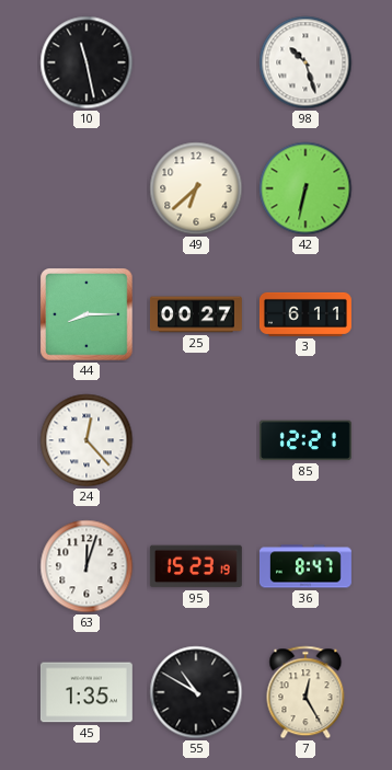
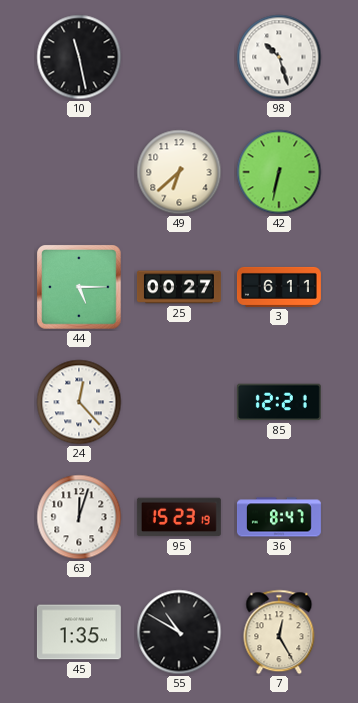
44: 8:15 -> 5:15
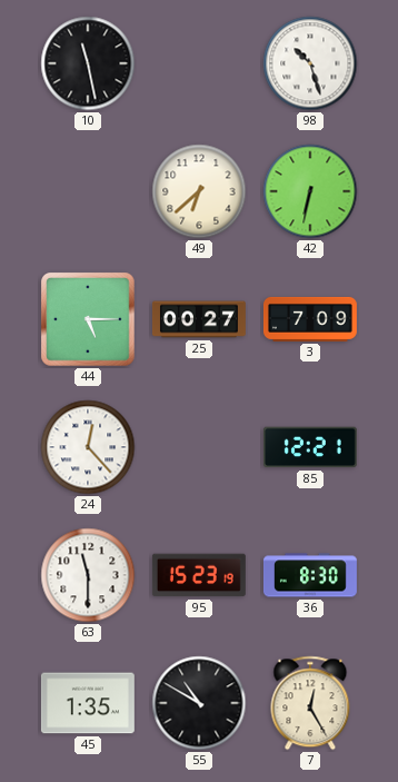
3: 6:11 -> 7:09
63: 12:03 -> 11:30
36: 8:47 -> 8:30
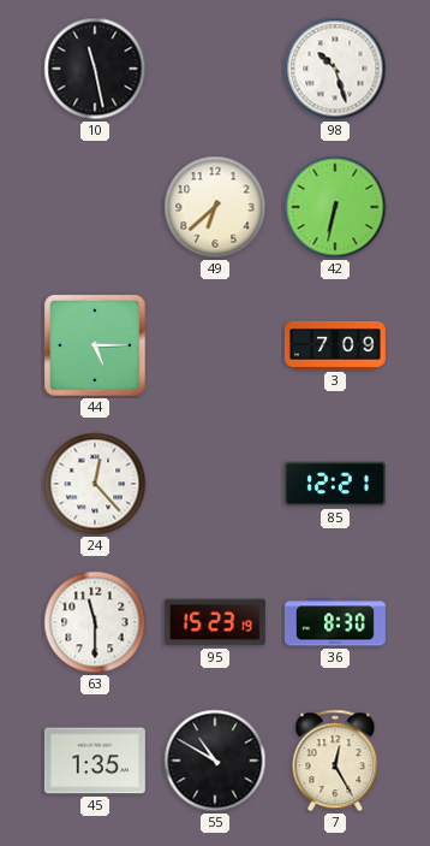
25: 00:27 -> none
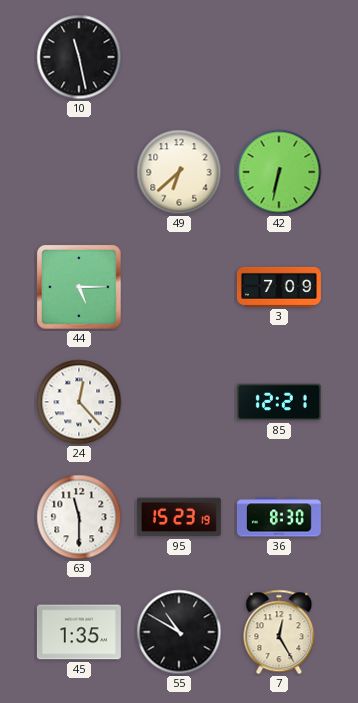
98: 10:27 -> none
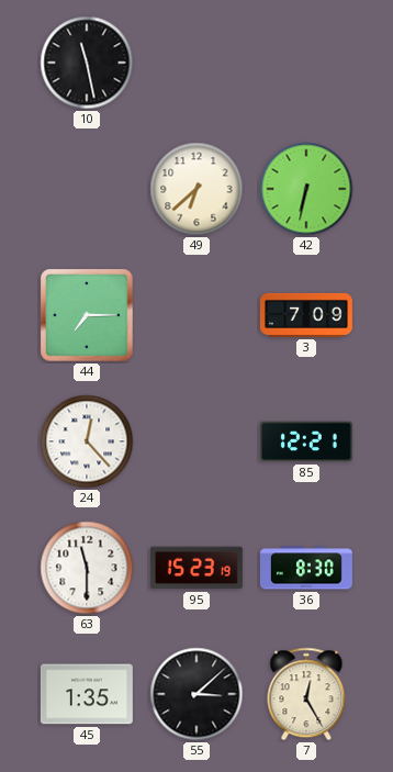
44: 5:15 -> 7:15
55: 10:50 -> 3:08
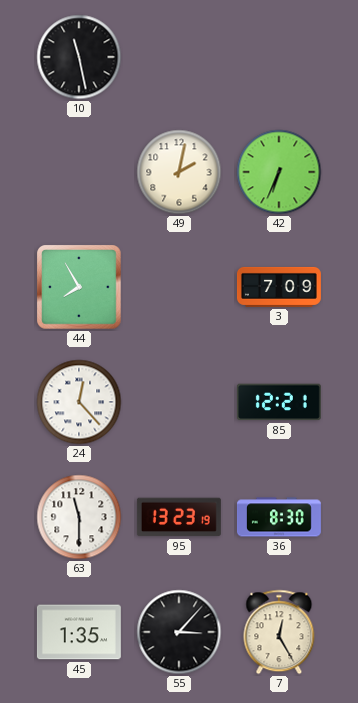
49: 6:38 -> 2:02
42: 6:32 -> 6:34
44: 7:15 -> 7:55
95: 15:23 -> 13:23
55: 3:08 -> 3:07
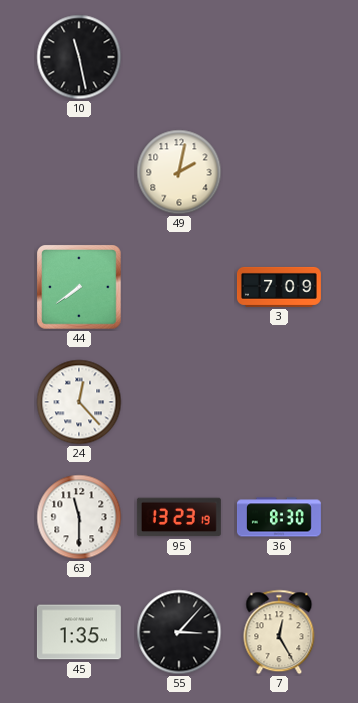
42: 6:34 -> none
44: 7:55 -> 7:39
85: 12:21 -> none
